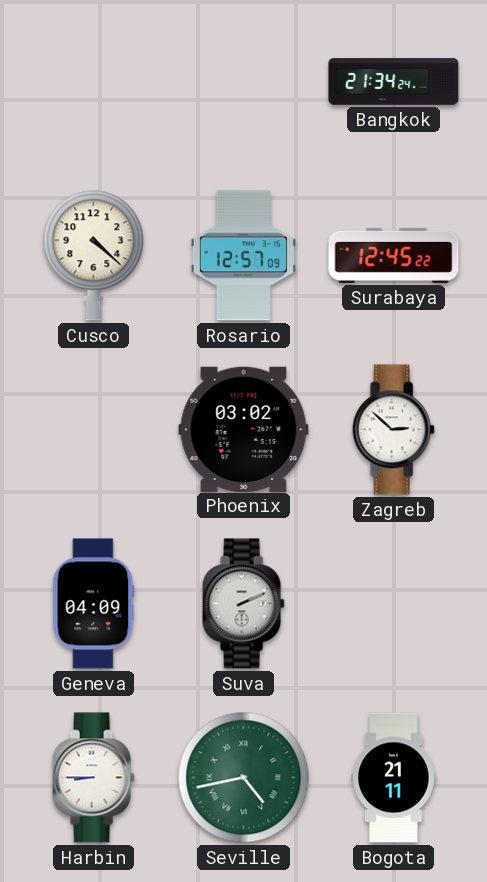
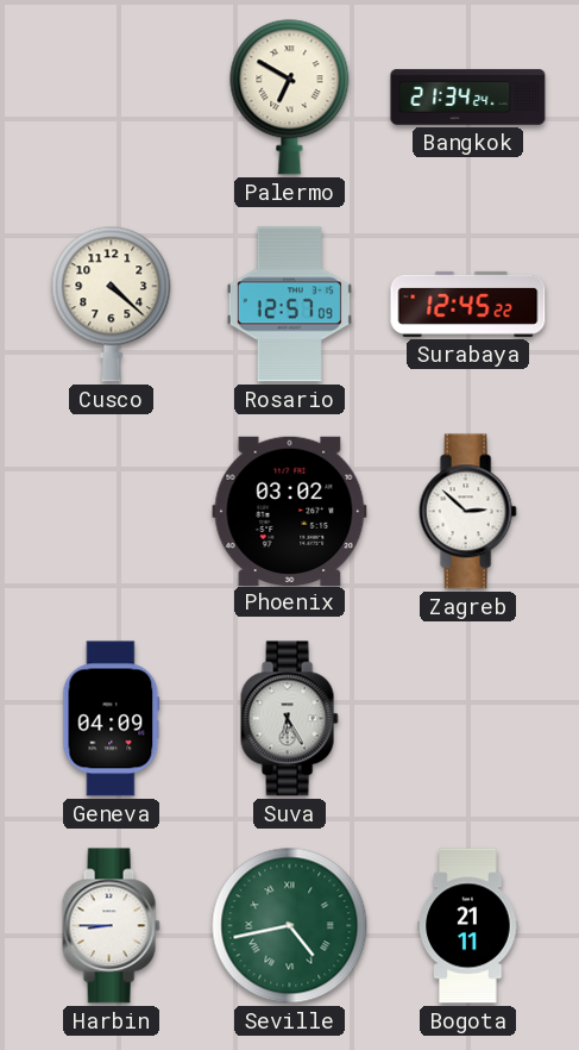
Palermo: none -> 6:50
Suva: 2:11 -> 6:25
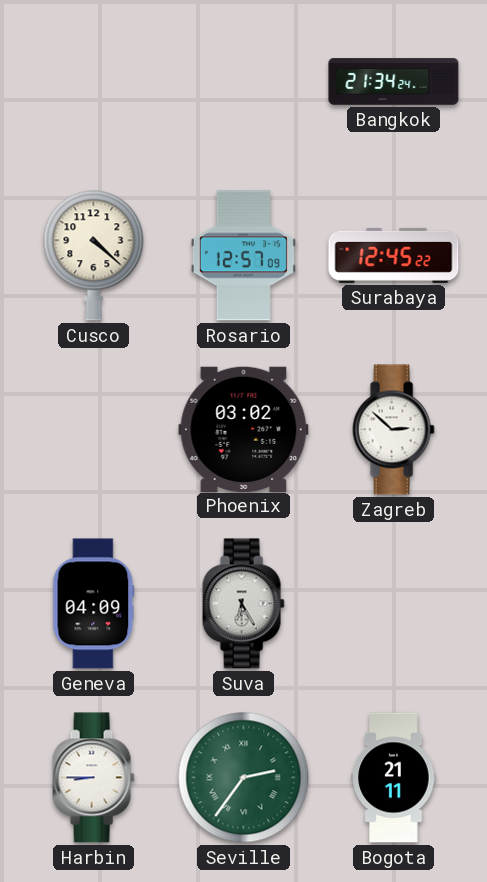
Palermo: 6:50 -> none
Seville: 4:43 -> 2:36
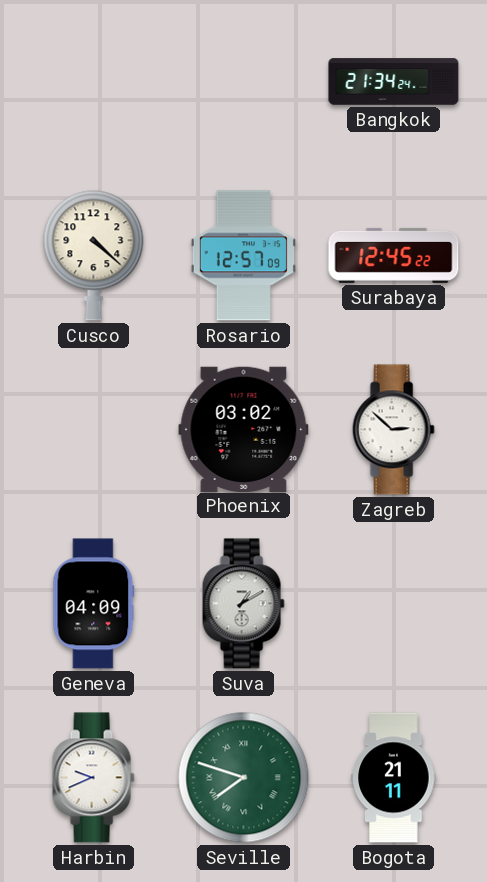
Suva: 6:25 -> 1:10
Harbin: 8:45 -> 9:41
Seville: 2:36 -> 7:48
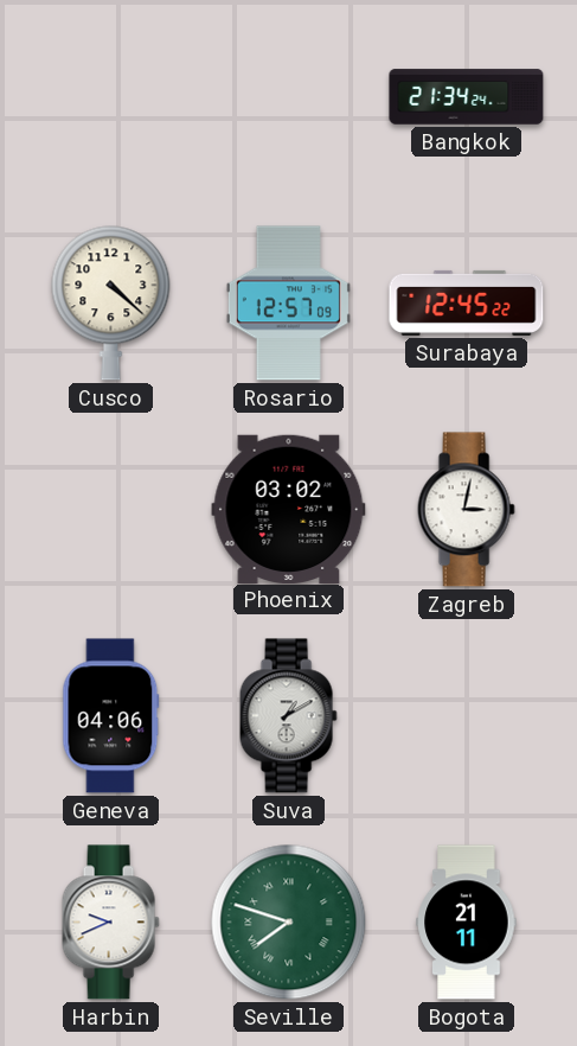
Zagreb: 2:52 -> 3:02
Geneva: 04:09 -> 04:06
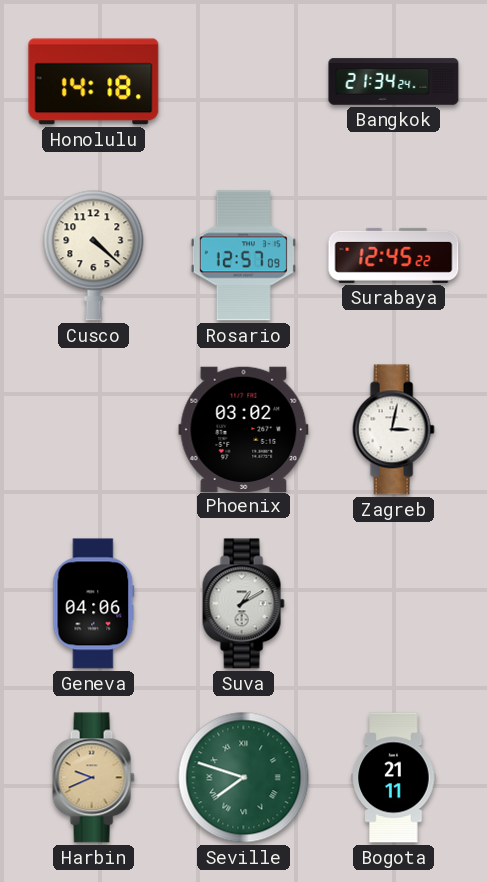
Honolulu: none -> 14:18
Harbin dial: white -> champagne
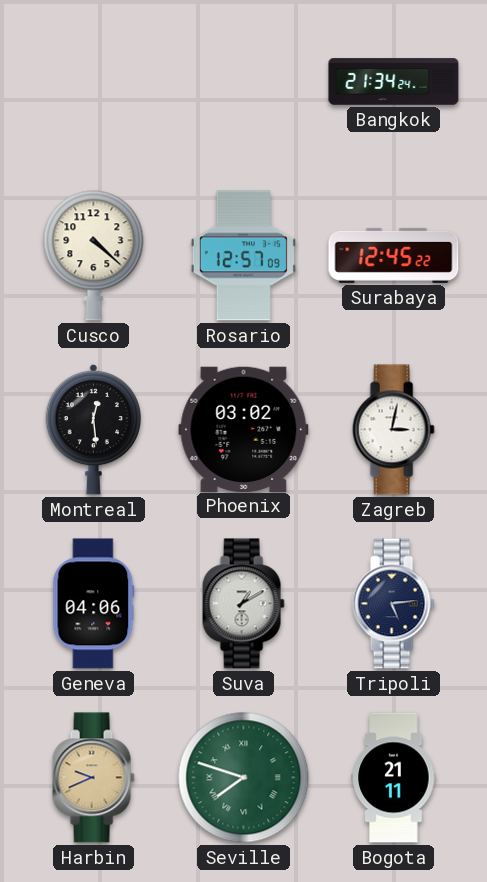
Honolulu: 14:18 -> none
Montreal: none -> 12:29
Tripoli: none -> 5:14
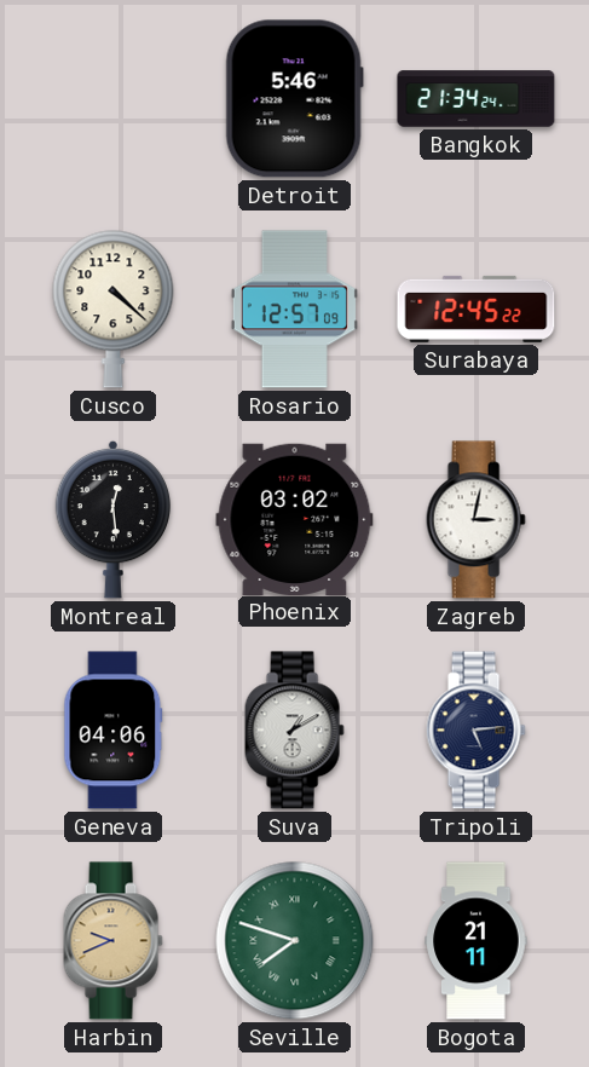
Detroit: none -> 5:46
